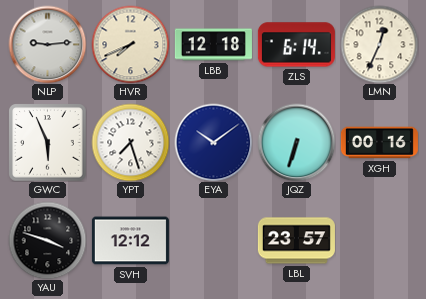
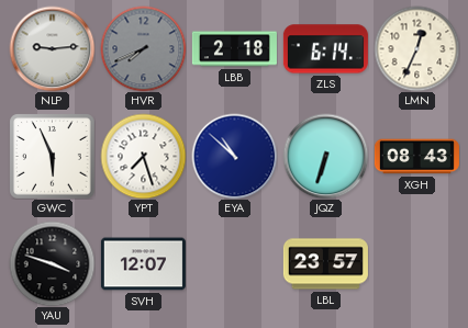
HVR dial: cream -> grey
LBB: 12:18 -> 2:18
EYA: 10:09 -> 10:52
XGH: 00:16 -> 08:43
SVH: 12:12 -> 12:07
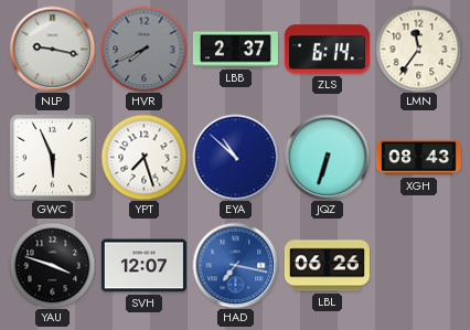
NLP: 9:14 -> 9:17
LBB: 2:18 -> 2:37
LMN: 12:34 -> 11:36
HAD: none -> 7:17
LBL: 23:57 -> 06:26
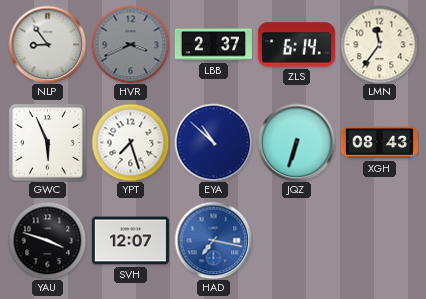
NLP: 9:17 -> 8:54
HVR: 7:41 -> 3:41
LBL: 06:26 -> none
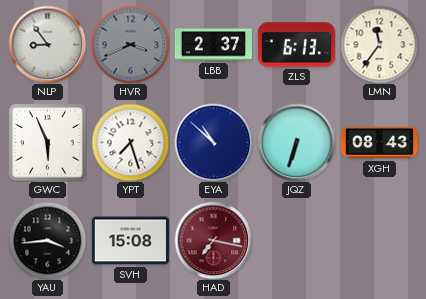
ZLS: 6:14 -> 6:13
YAU: 3:48 -> 3:44
SVH: 12:07 -> 15:08
HAD dial: blue -> burgundy
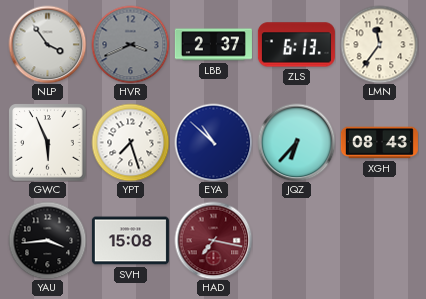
NLP: 8:54 -> 3:54
JQZ: 6:33 -> 6:37
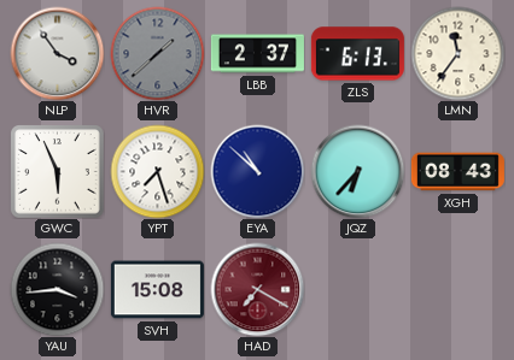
HVR: 3:41 -> 1:38
HAD: 7:17 -> 7:20
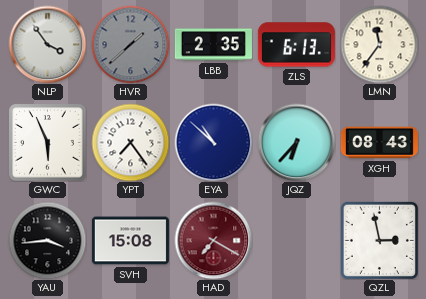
LBB: 2:37 -> 2:35
YPT: 7:27 -> 7:24
QZL: none -> 2:58
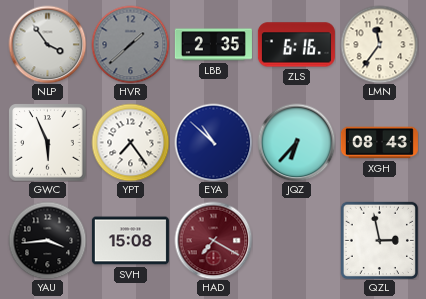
ZLS: 6:13 -> 6:16
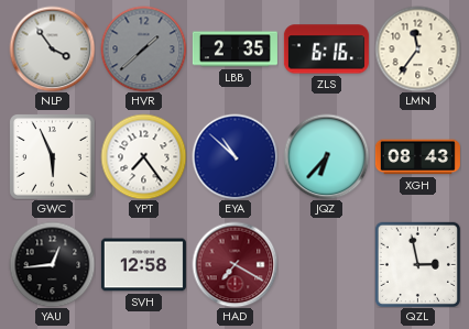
YAU: 3:44 -> 12:44
SVH: 15:08 -> 12:58
